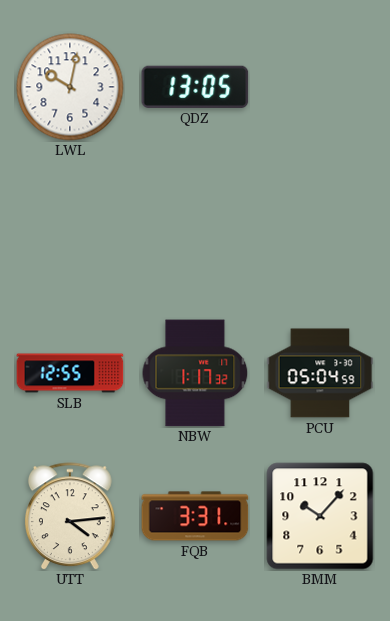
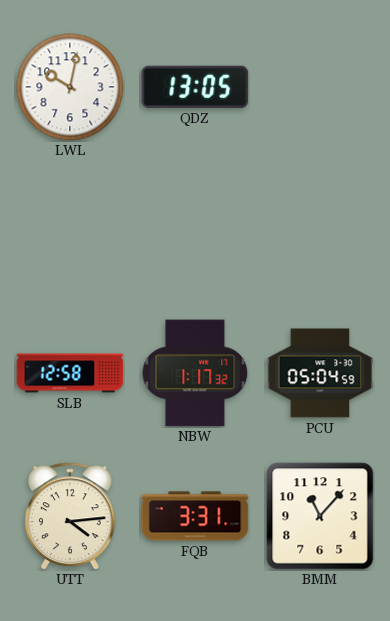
SLB: 12:55 -> 12:58
BMM: 10:07 -> 11:07
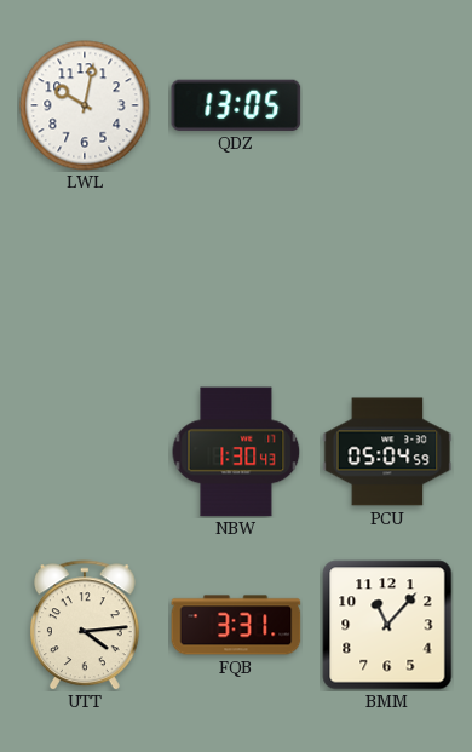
SLB: 12:58 -> none
NBW: 1:17 -> 1:30
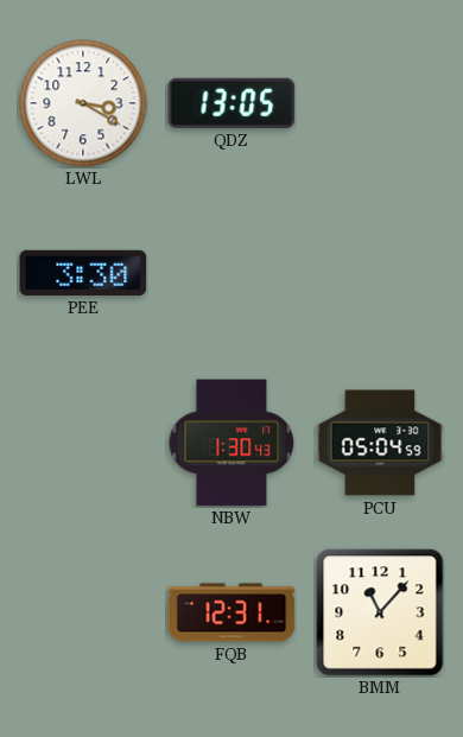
LWL: 10:02 -> 3:20
PEE: none -> 3:30
UTT: 4:14 -> none
FQB: 3:31 -> 12:31
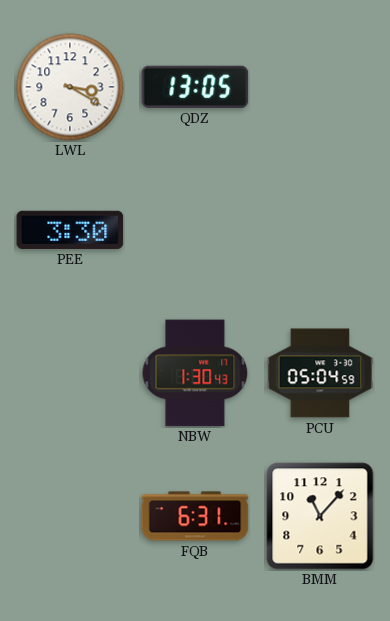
FQB: 12:31 -> 6:31
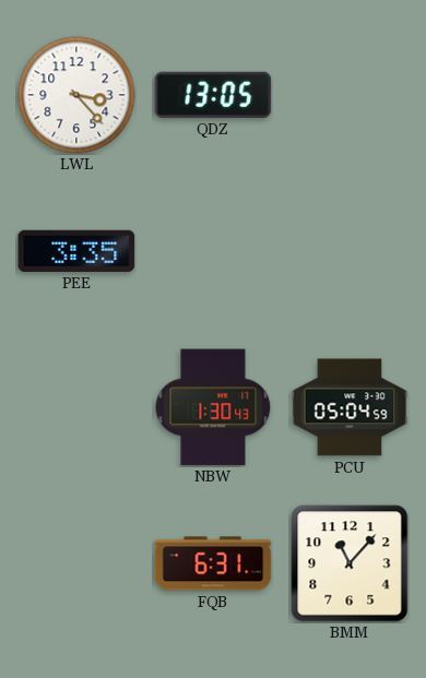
LWL: 3:20 -> 3:23
PEE: 3:30 -> 3:35
